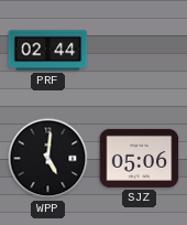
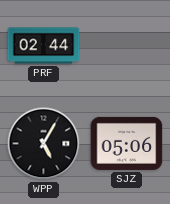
WPP: 5:01 -> 5:05
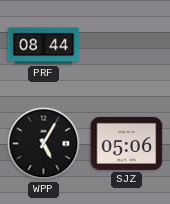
PRF: 02:44 -> 08:44
